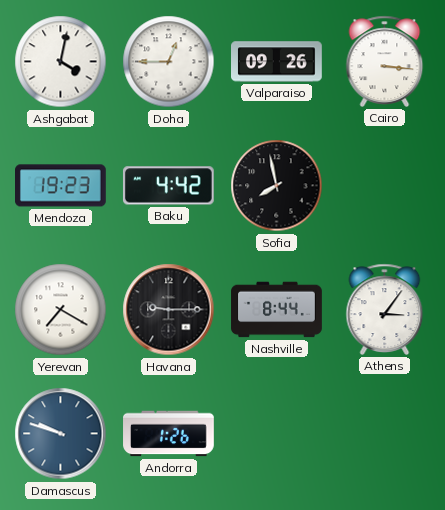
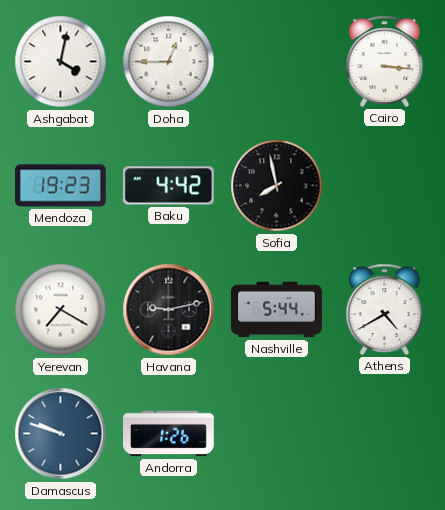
Valparaiso: 09:26 -> none
Havana: 9:15 -> 9:13
Nashville: 8:44 -> 5:44
Athens: 3:06 -> 4:40
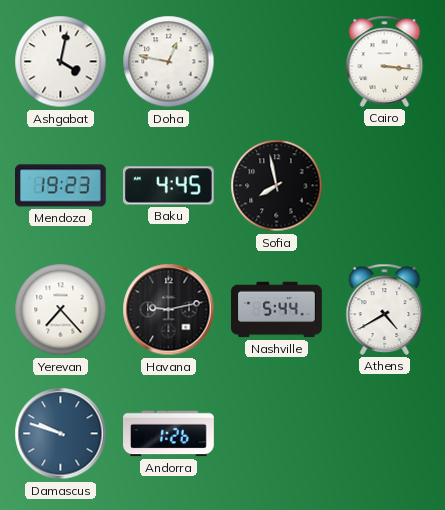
Doha: 12:45 -> 12:47
Baku: 4:42 -> 4:45
Yerevan: 7:20 -> 7:23
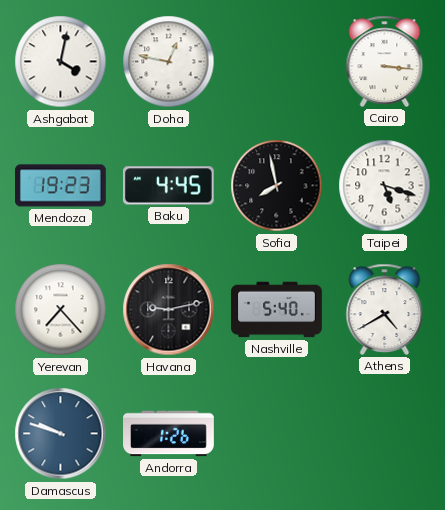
Taipei: none -> 5:18
Nashville: 5:44 -> 5:40
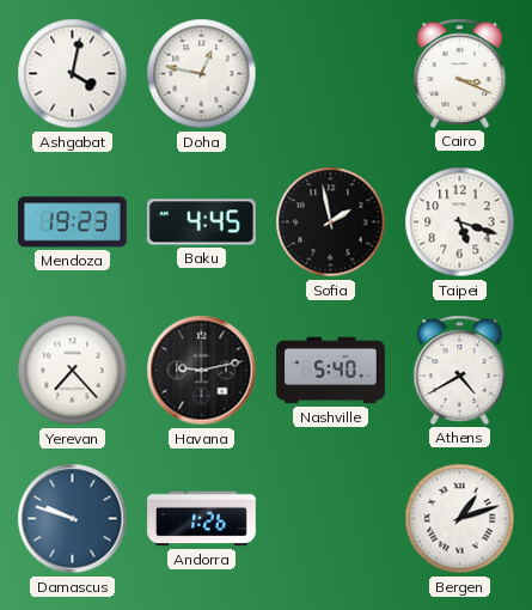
Cairo: 3:16 -> 3:19
Sofia: 7:58 -> 1:58
Bergen: none -> 1:12
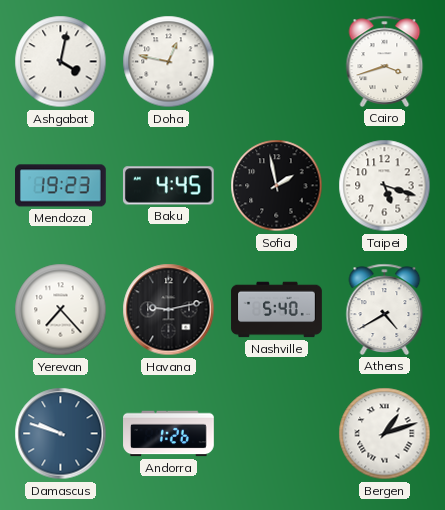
Cairo: 3:19 -> 3:42
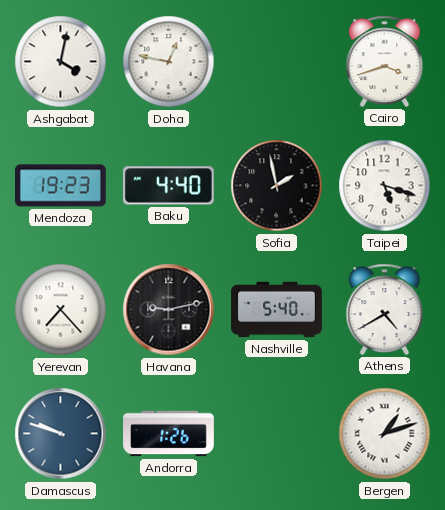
Baku: 4:45 -> 4:40
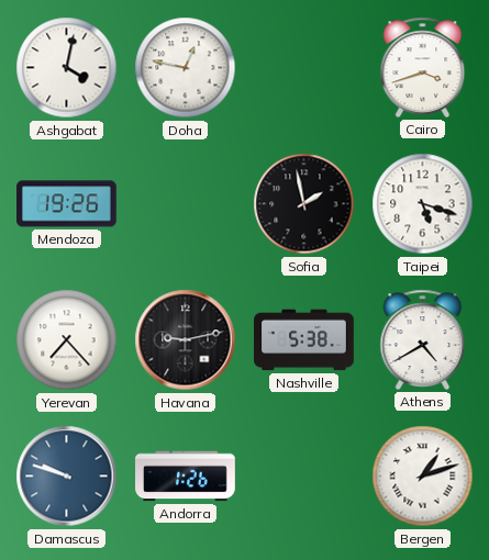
Mendoza: 19:23 -> 19:26
Baku: 4:40 -> none
Nashville: 5:40 -> 5:38
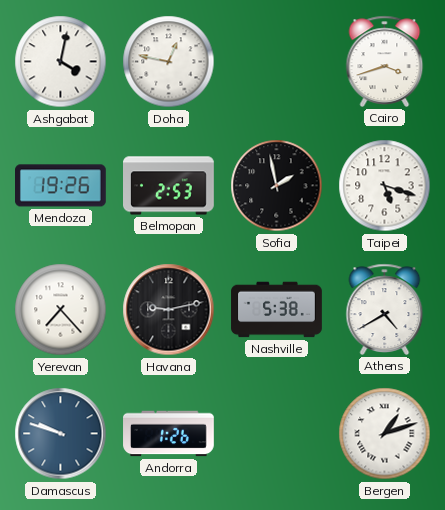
Belmopan: none -> 2:53
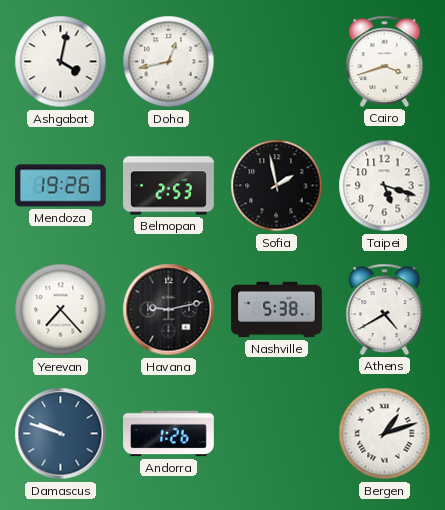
Doha: 12:47 -> 12:43
